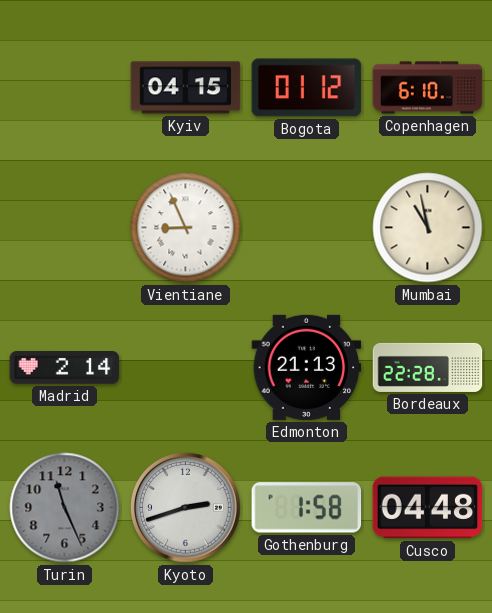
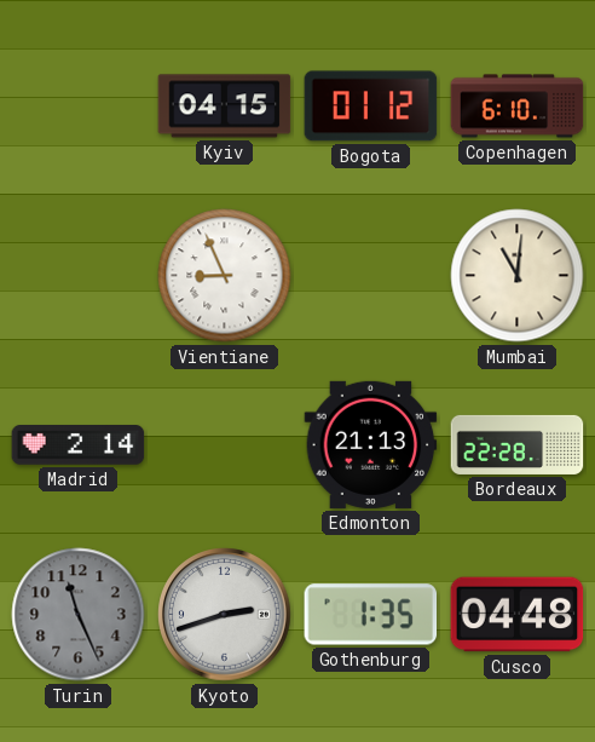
Mumbai: 10:58 -> 11:01
Gothenburg: 1:58 -> 1:35
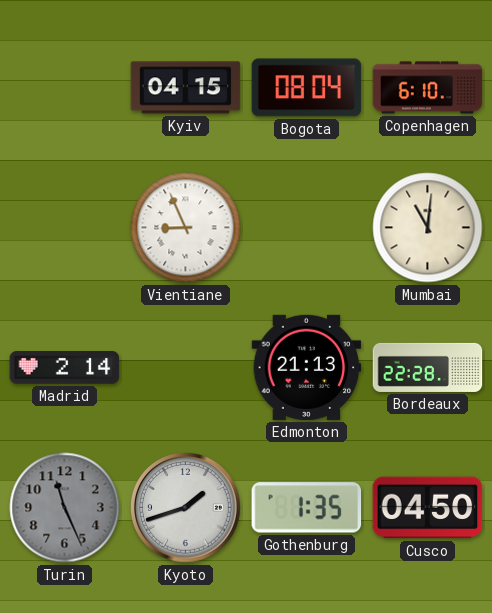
Bogota: 01:12 -> 08:04
Kyoto: 2:42 -> 1:42
Cusco: 04:48 -> 04:50
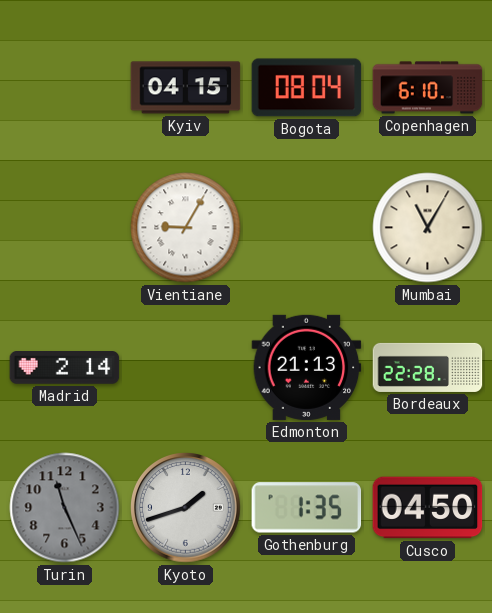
Vientiane: 8:56 -> 9:05
Mumbai: 11:01 -> 11:05
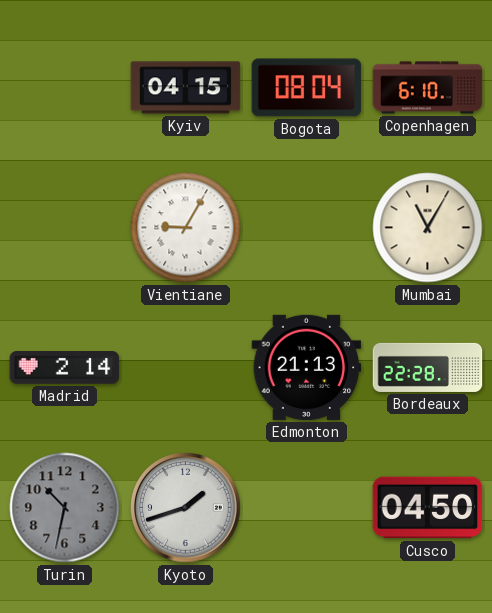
Turin: 11:26 -> 10:32
Gothenburg: 1:35 -> none
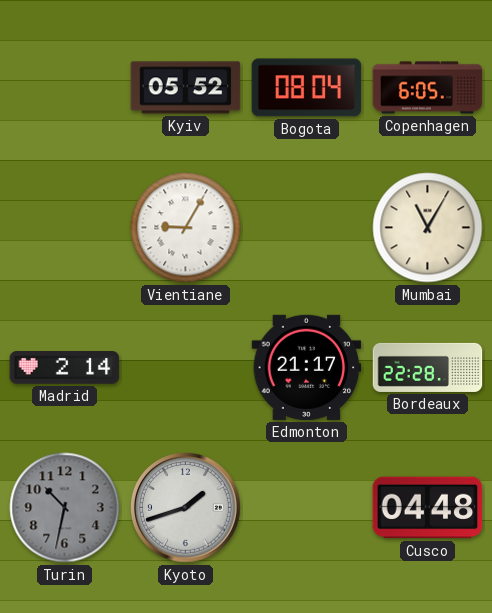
Kyiv: 04:15 -> 05:52
Copenhagen: 6:10 -> 6:05
Edmonton: 21:13 -> 21:17
Cusco: 04:50 -> 04:48
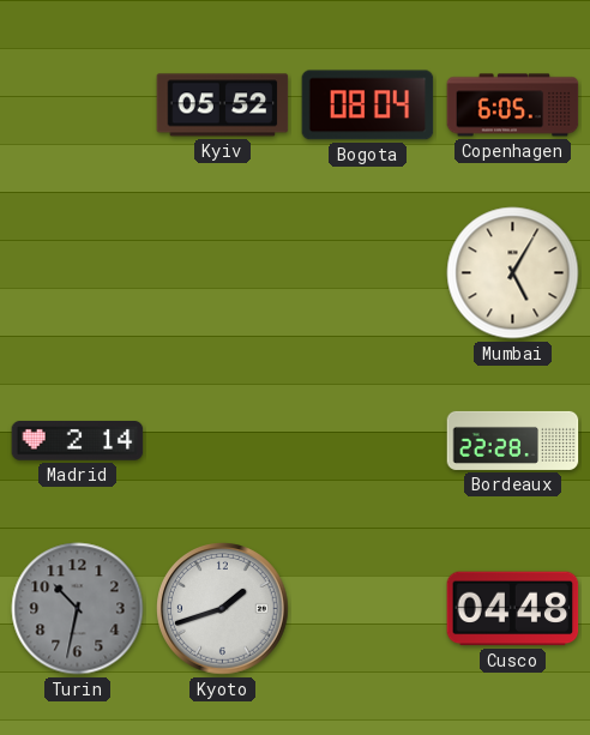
Vientiane: 9:05 -> none
Mumbai: 11:05 -> 5:05
Edmonton: 21:17 -> none
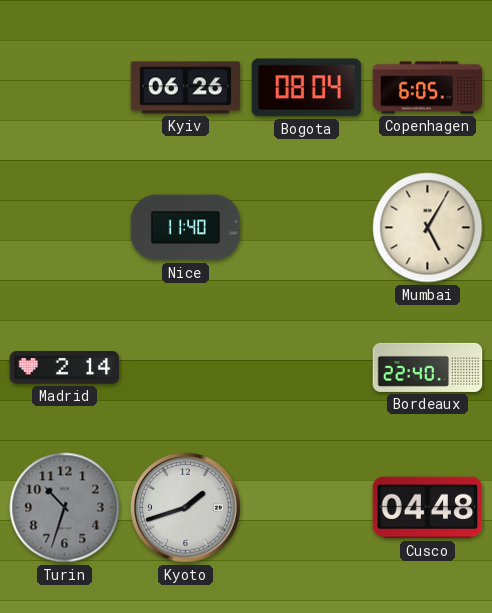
Kyiv: 05:52 -> 06:26
Nice: none -> 11:40
Bordeaux: 22:28 -> 22:40
Turin: 10:32 -> 10:33
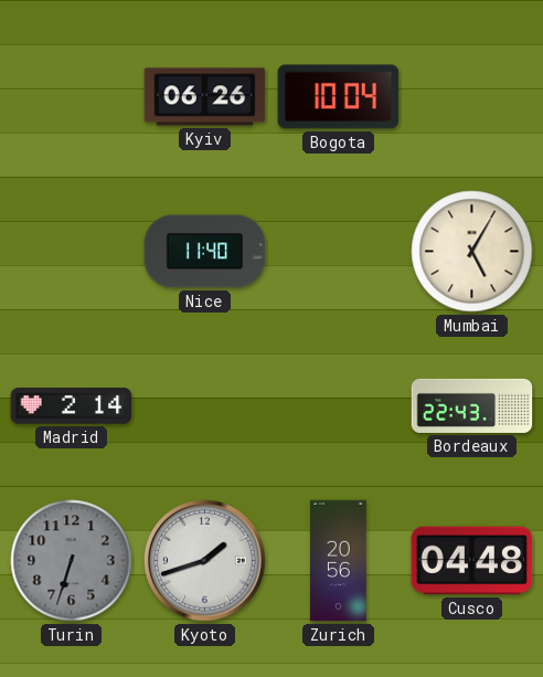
Bogota: 08:04 -> 10:04
Copenhagen: 6:05 -> none
Bordeaux: 22:40 -> 22:43
Turin: 10:33 -> 6:33
Zurich: none -> 20:56
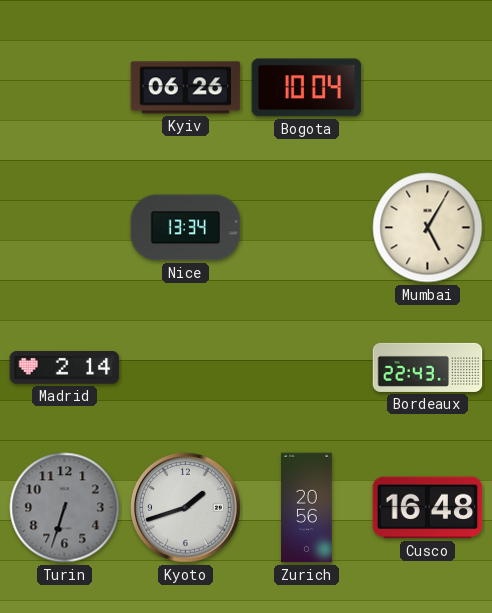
Nice: 11:40 -> 13:34
Cusco: 04:48 -> 16:48
